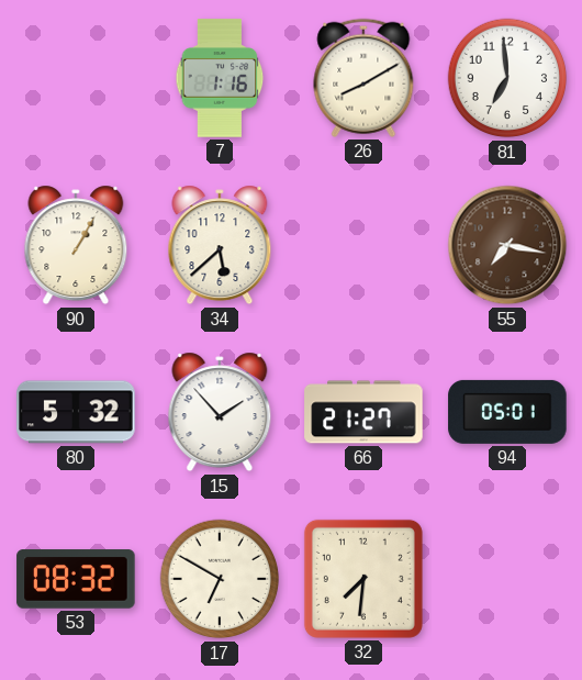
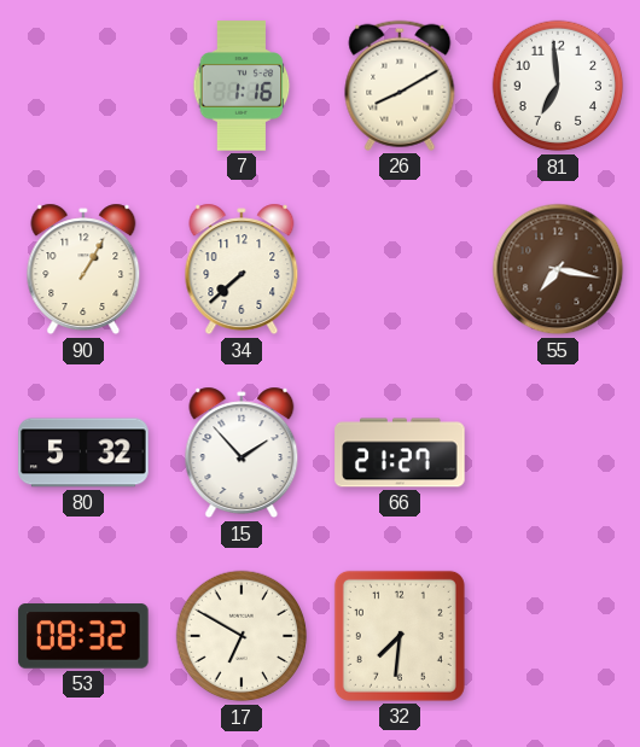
34: 5:38 -> 7:38
94: 05:01 -> none
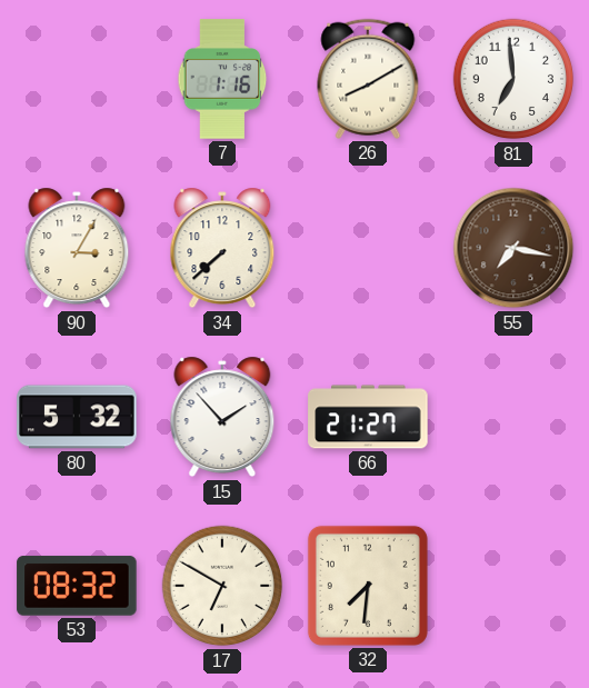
90: 1:05 -> 3:05
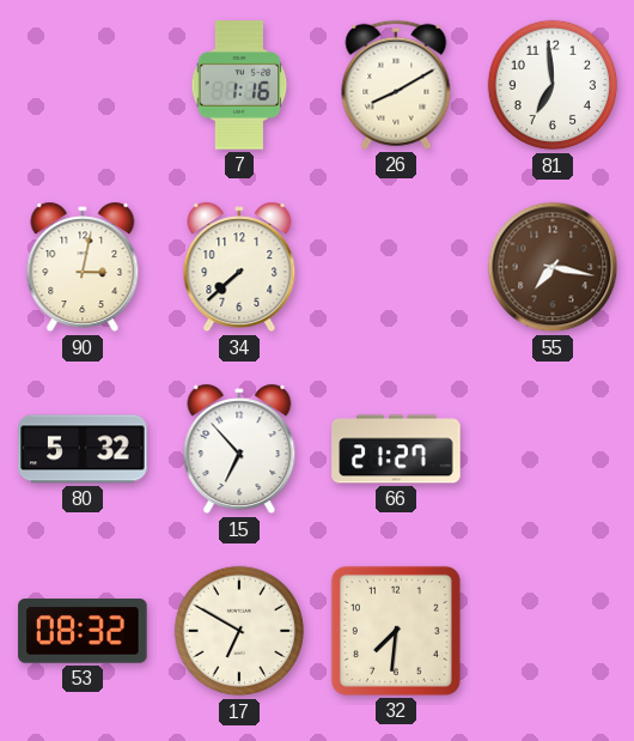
90: 3:05 -> 3:02
15: 1:53 -> 6:53
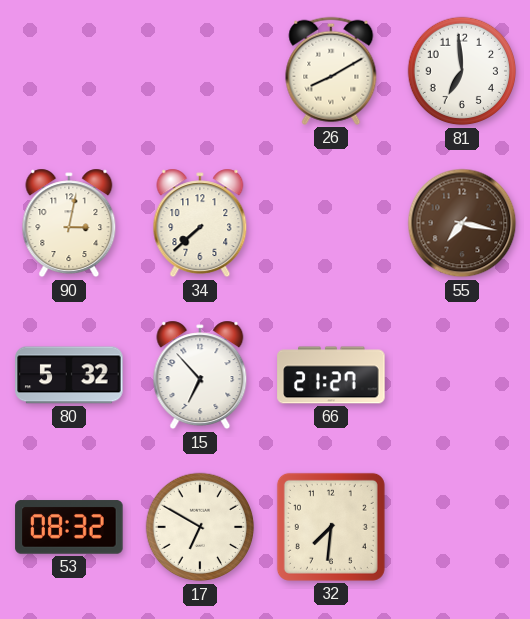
7: 1:16 -> none
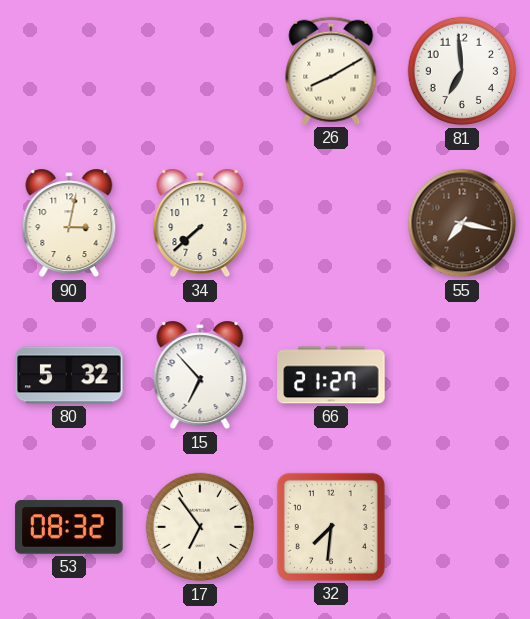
17: 6:50 -> 6:54
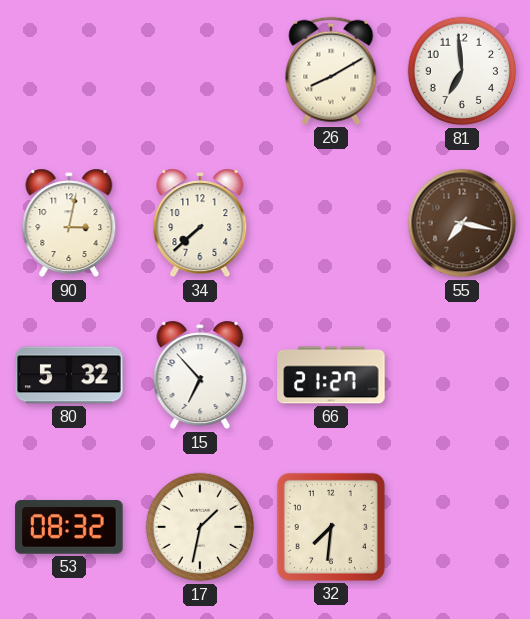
17: 6:54 -> 1:32
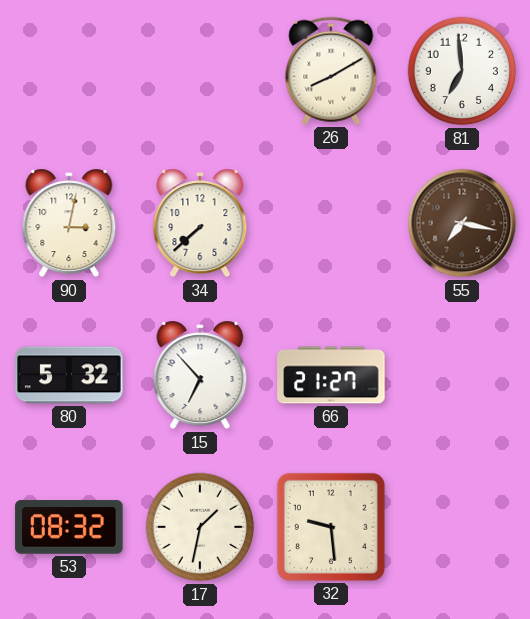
32: 7:31 -> 9:29
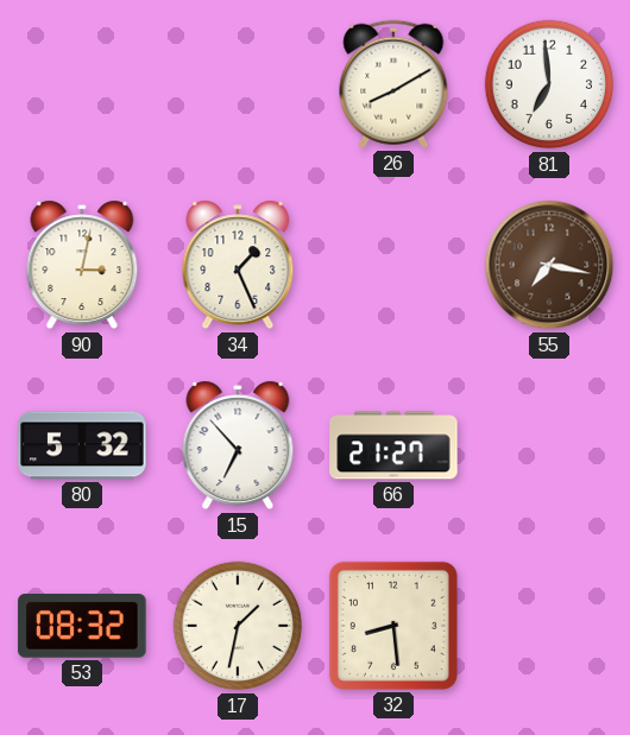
34: 7:38 -> 1:26
32: 9:29 -> 8:29
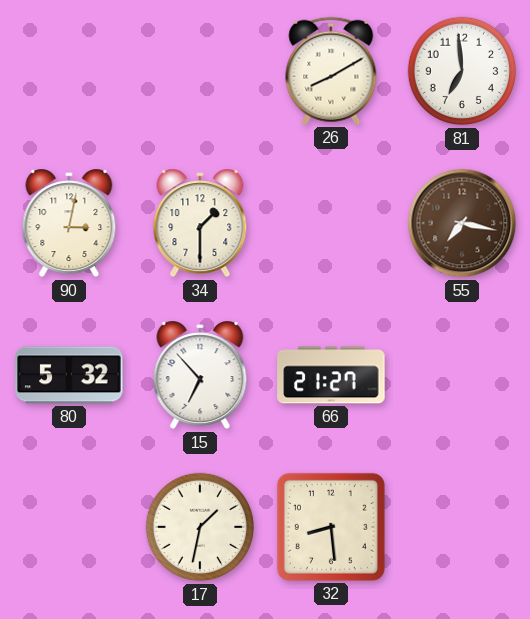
34: 1:26 -> 1:30
53: 08:32 -> none
